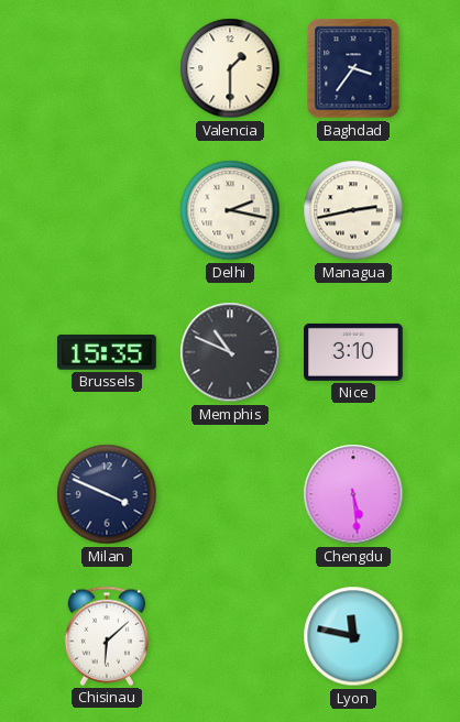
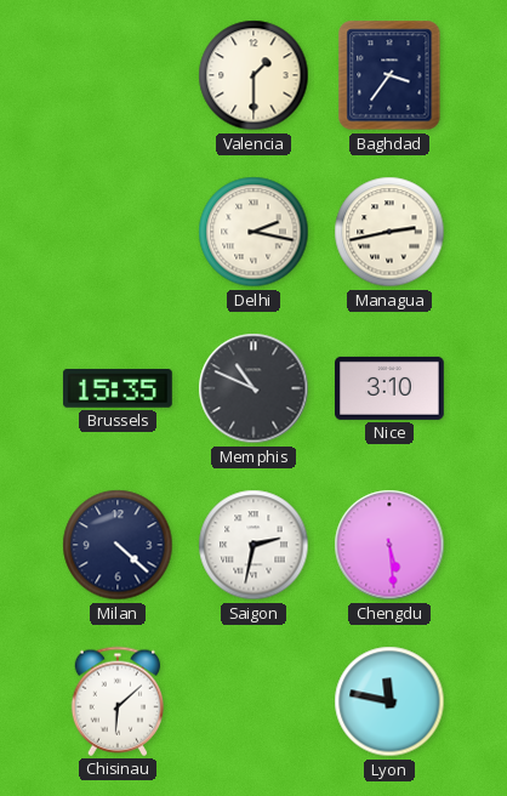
Milan: 3:49 -> 4:22
Saigon: none -> 2:32
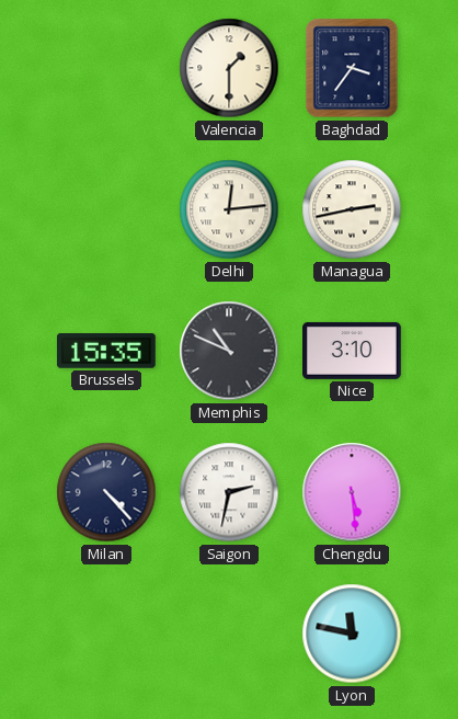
Delhi: 2:17 -> 12:14
Milan: 4:22 -> 4:23
Chisinau: 6:08 -> none
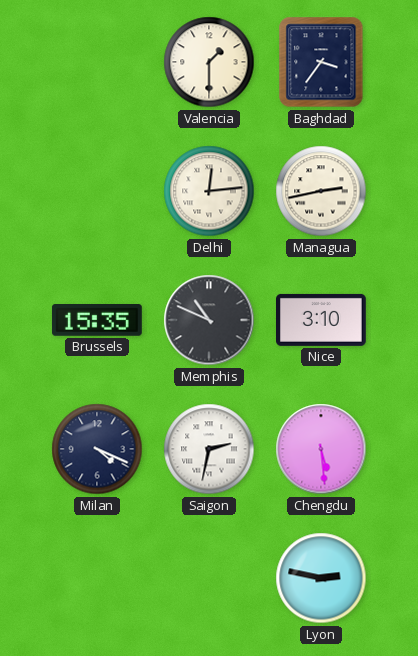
Milan: 4:23 -> 4:19
Lyon: 11:47 -> 2:47
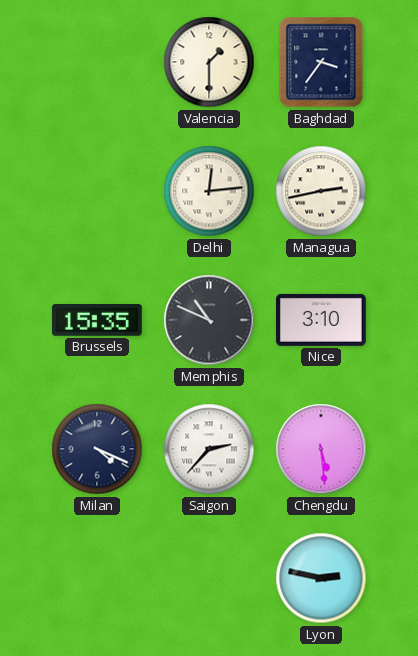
Saigon: 2:32 -> 2:37
